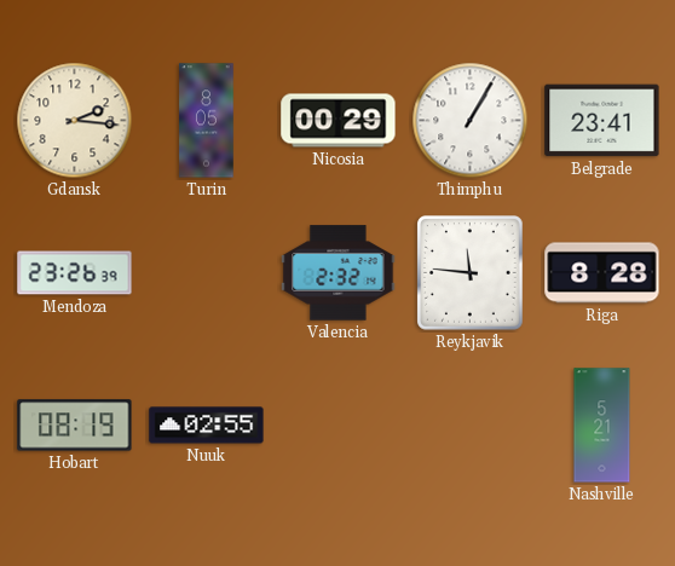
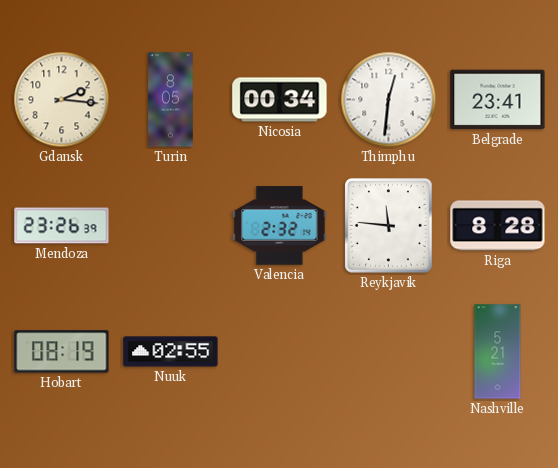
Nicosia: 00:29 -> 00:34
Thimphu: 1:05 -> 12:31
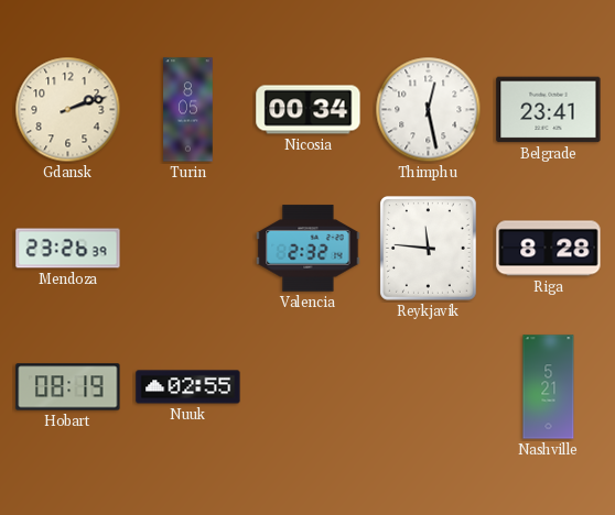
Gdansk: 2:16 -> 2:12
Thimphu: 12:31 -> 12:28
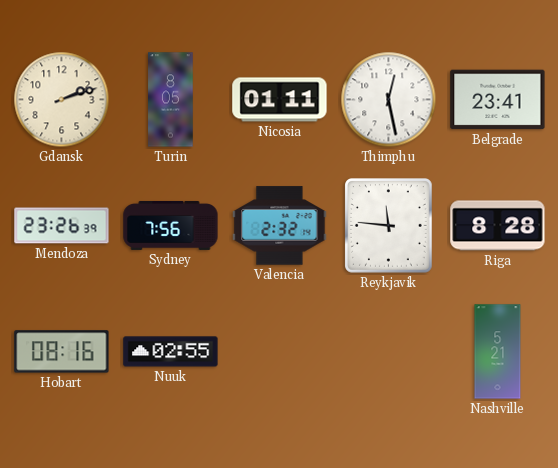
Nicosia: 00:34 -> 01:11
Sydney: none -> 7:56
Hobart: 08:19 -> 08:16
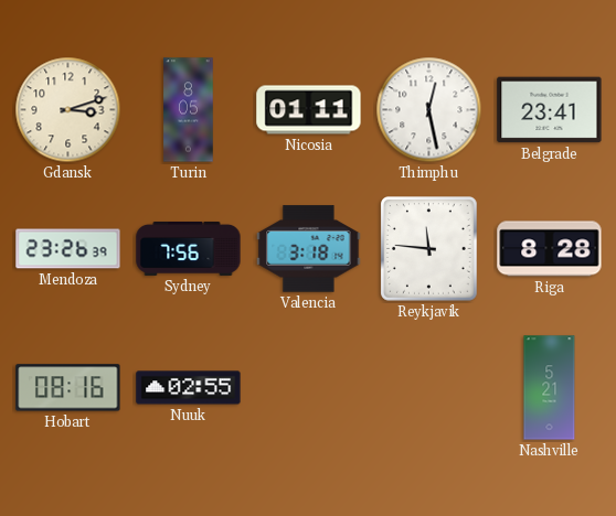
Gdansk: 2:12 -> 3:12
Valencia: 2:32 -> 3:18
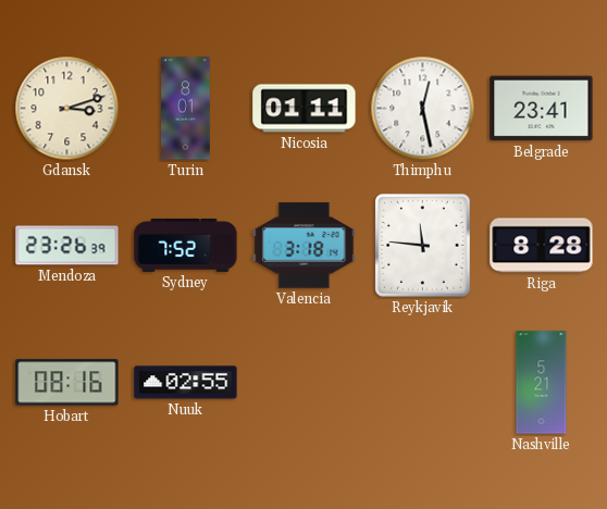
Turin: 8:05 -> 8:01
Sydney: 7:56 -> 7:52
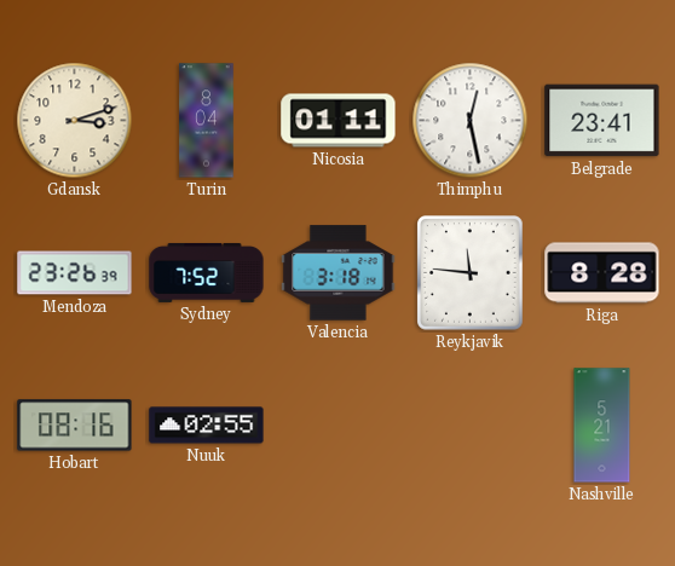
Turin: 8:01 -> 8:04
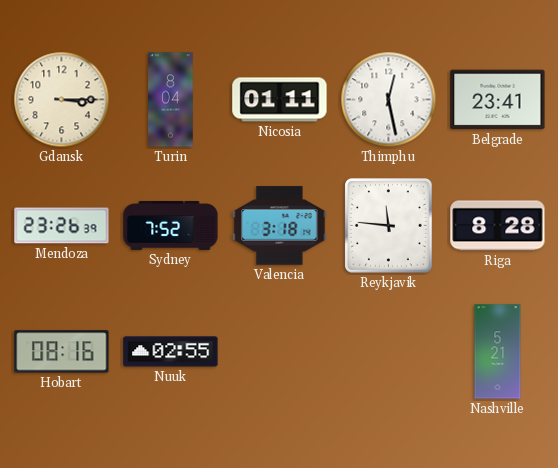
Gdansk: 3:12 -> 3:15
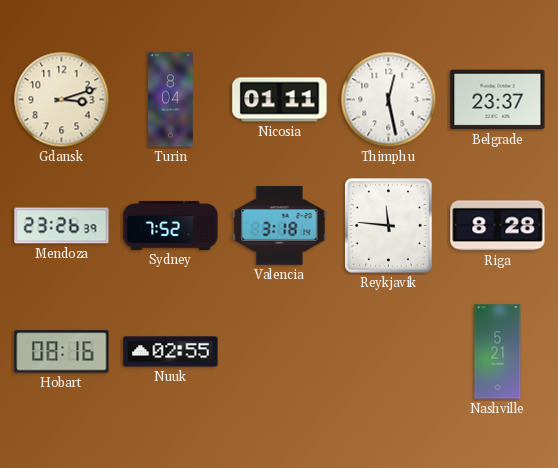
Gdansk: 3:15 -> 3:12
Belgrade: 23:41 -> 23:37
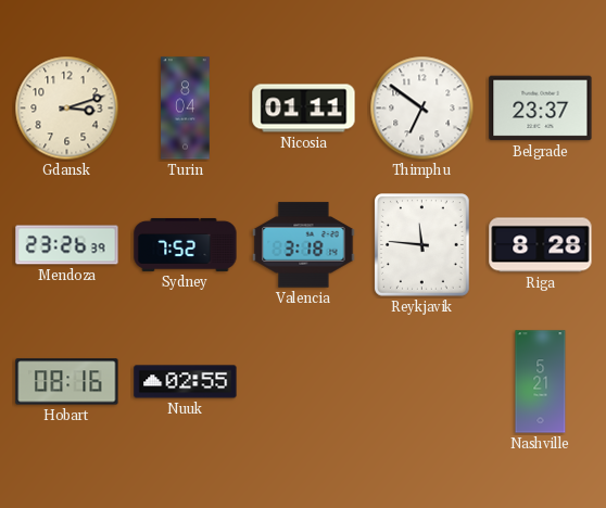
Thimphu: 12:28 -> 6:51
